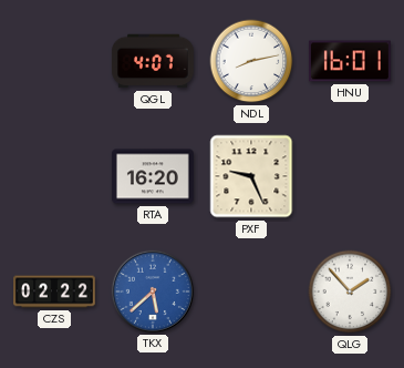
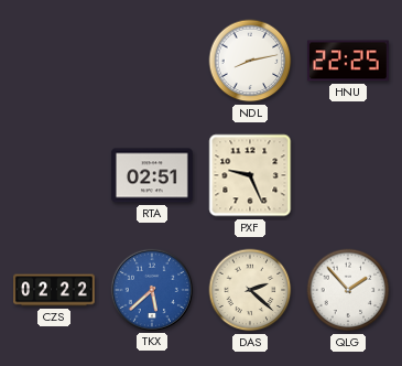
QGL: 4:07 -> none
HNU: 16:01 -> 22:25
RTA: 16:20 -> 02:51
DAS: none -> 2:22
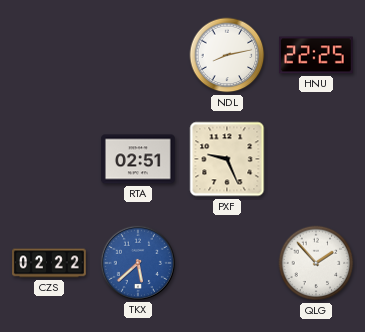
DAS: 2:22 -> none
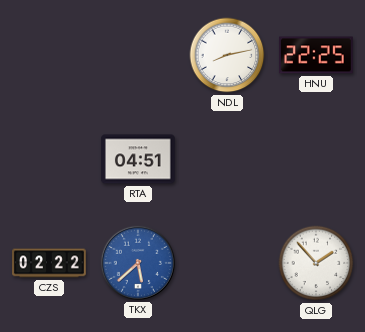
RTA: 02:51 -> 04:51
PXF: 9:26 -> none
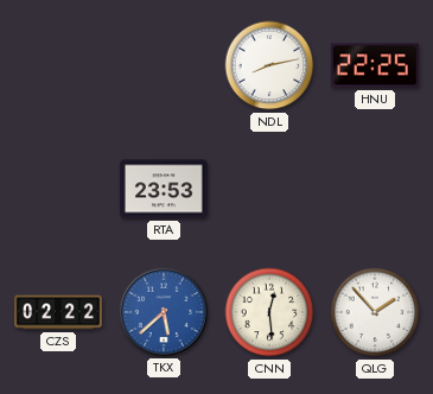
RTA: 04:51 -> 23:53
CNN: none -> 12:29
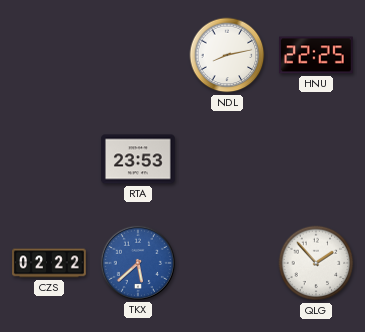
CNN: 12:29 -> none
